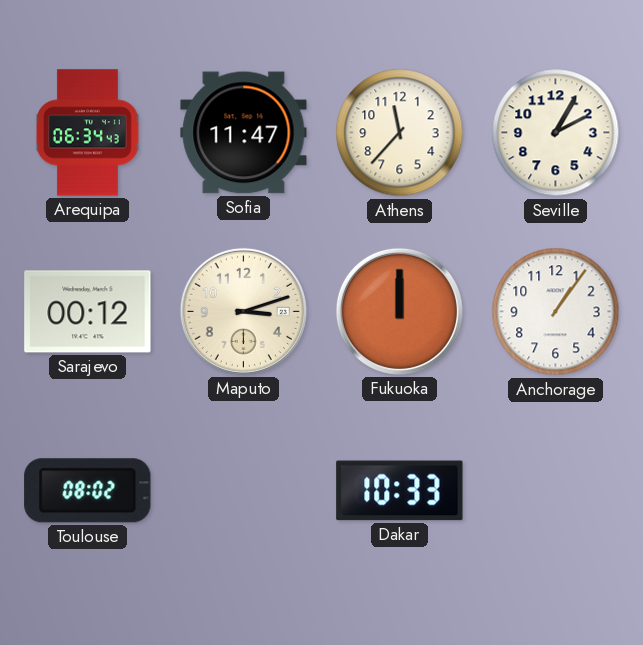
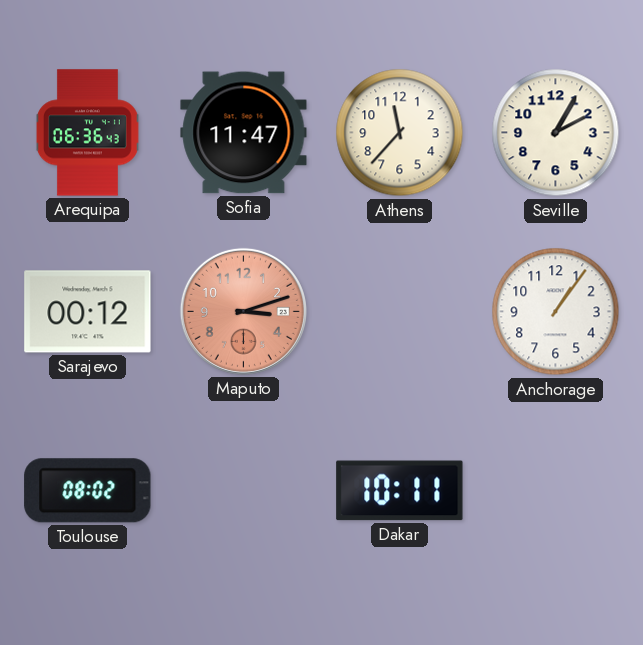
Arequipa: 06:34 -> 06:36
Maputo dial: cream -> salmon
Fukuoka: 12:00 -> none
Dakar: 10:33 -> 10:11
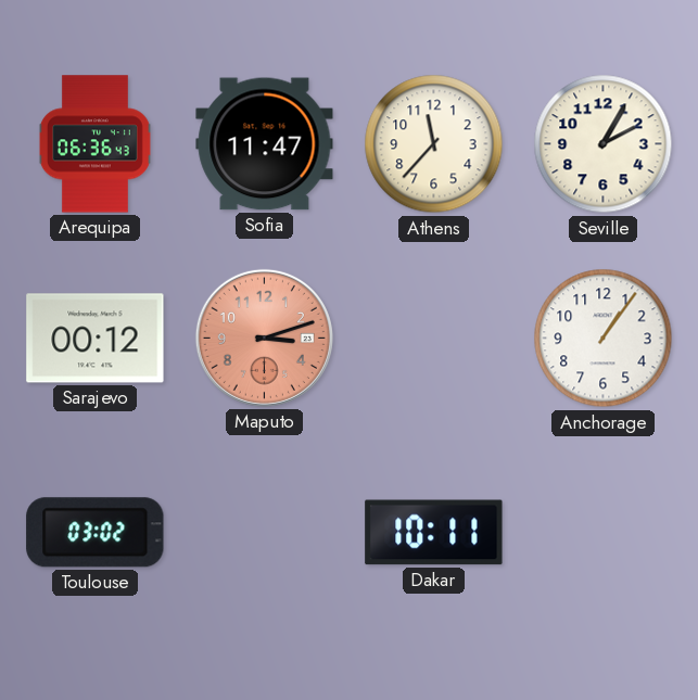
Toulouse: 08:02 -> 03:02
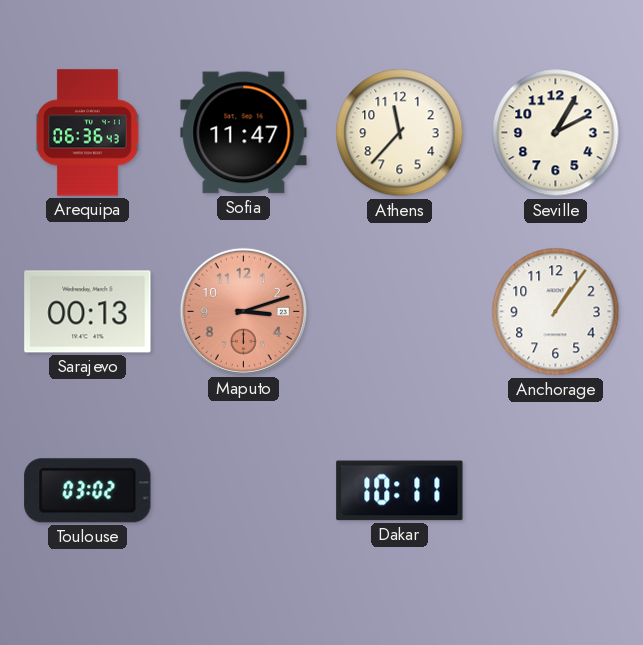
Sarajevo: 00:12 -> 00:13
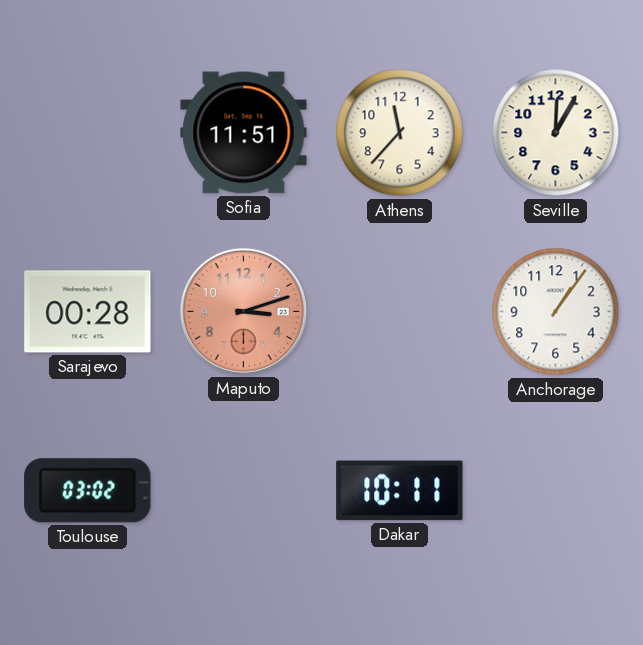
Arequipa: 06:36 -> none
Sofia: 11:47 -> 11:51
Seville: 2:05 -> 12:05
Sarajevo: 00:13 -> 00:28
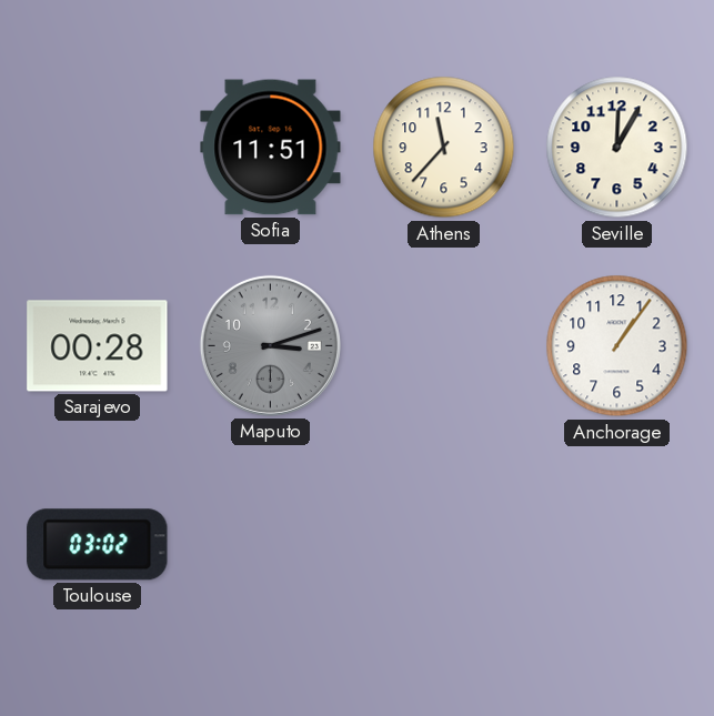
Maputo dial: salmon -> grey
Dakar: 10:11 -> none
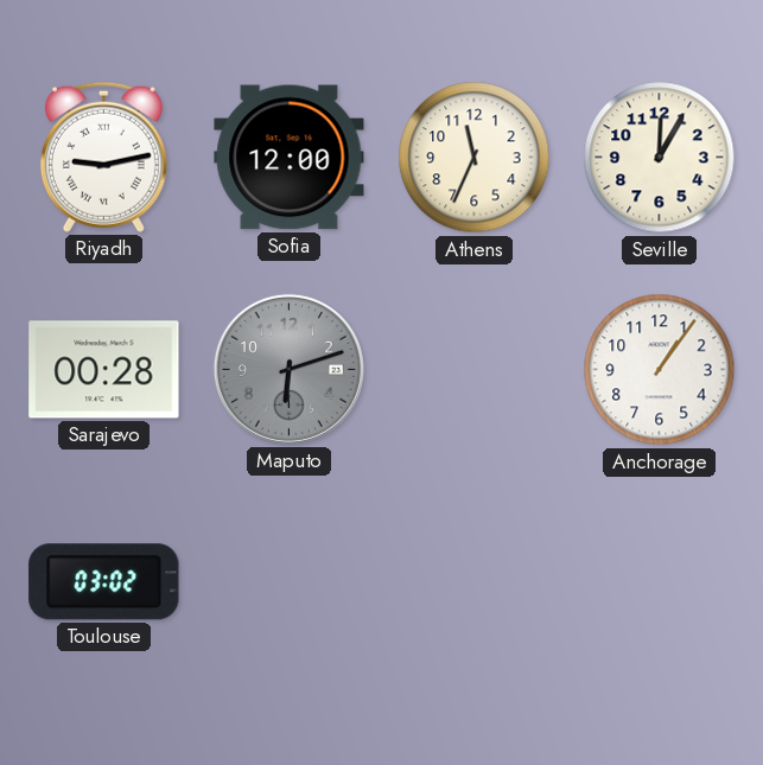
Riyadh: none -> 9:13
Sofia: 11:51 -> 12:00
Athens: 11:37 -> 11:34
Maputo: 3:12 -> 6:12
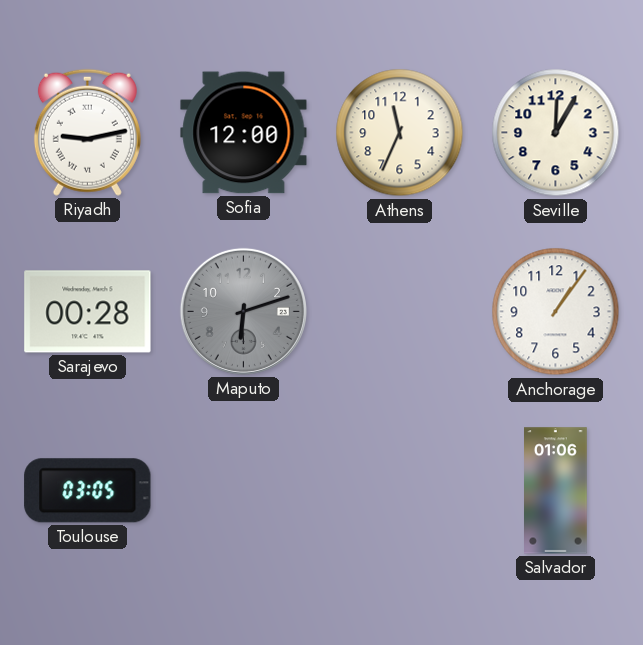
Toulouse: 03:02 -> 03:05
Salvador: none -> 01:06
